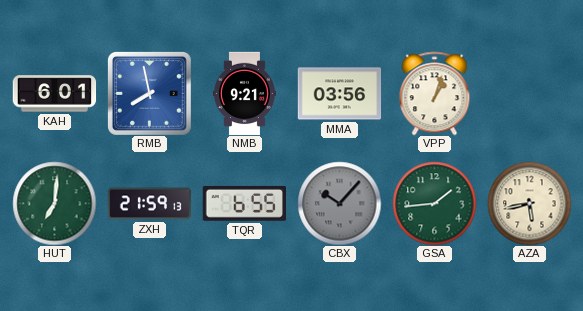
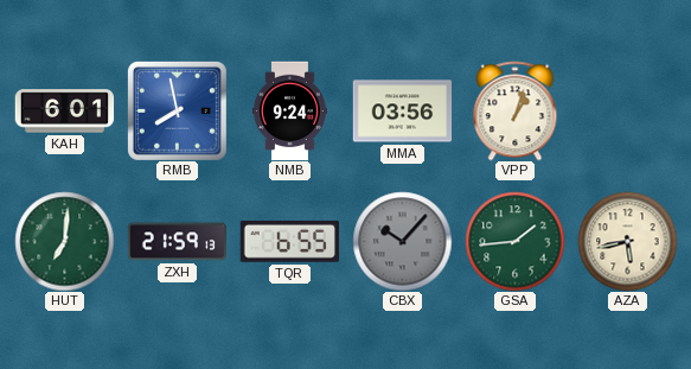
NMB: 9:21 -> 9:24
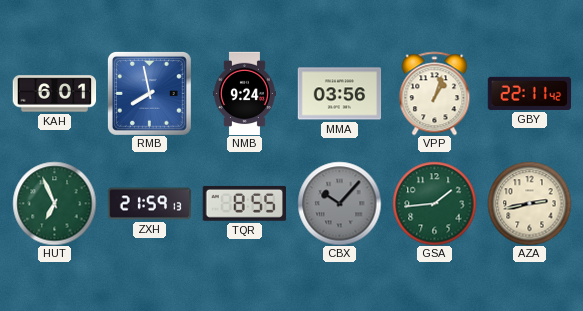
GBY: none -> 22:11
HUT: 7:01 -> 6:56
TQR: 6:55 -> 8:55
AZA: 5:43 -> 2:43
